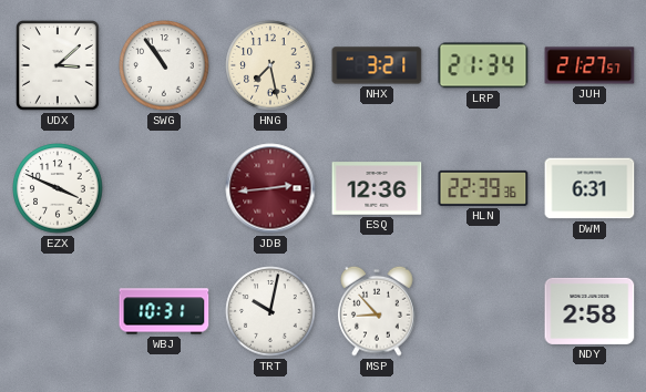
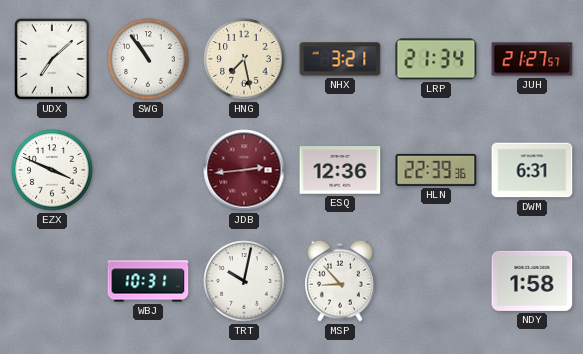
UDX: 3:08 -> 7:08
NDY: 2:58 -> 1:58
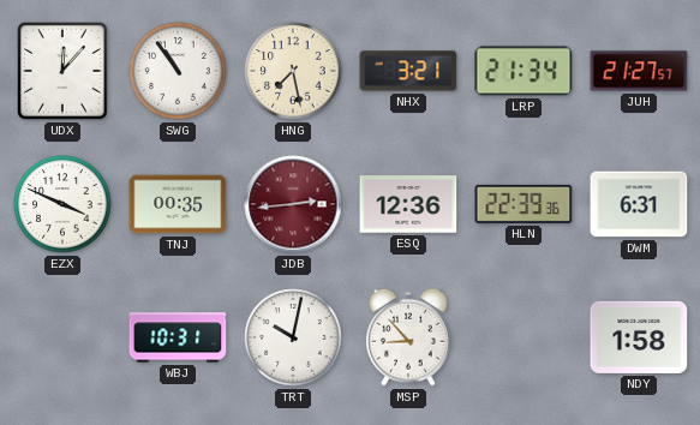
UDX: 7:08 -> 12:07
TNJ: none -> 00:35
